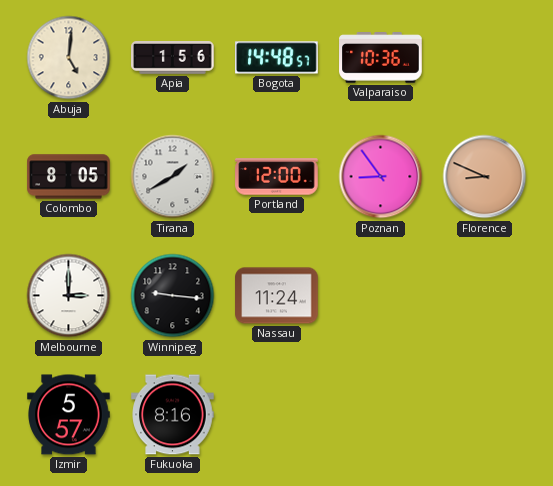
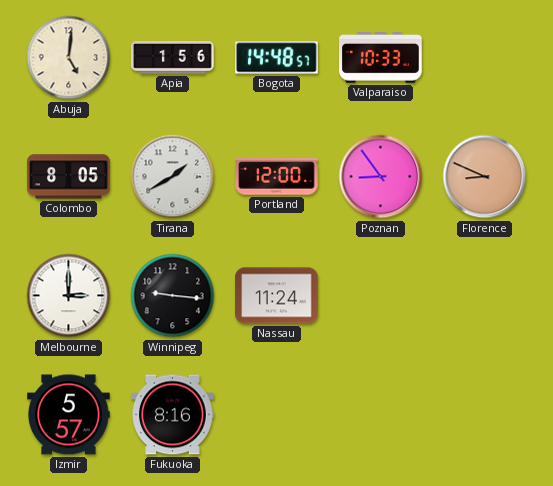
Valparaiso: 10:36 -> 10:33
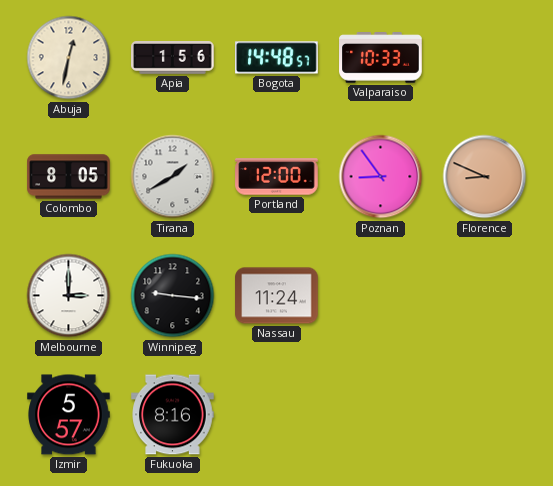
Abuja: 5:01 -> 12:32
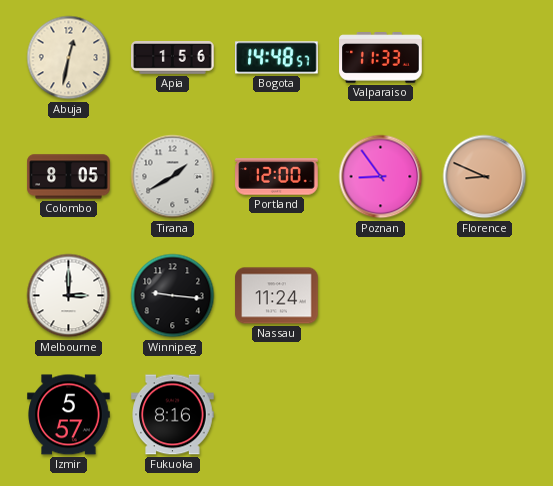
Valparaiso: 10:33 -> 11:33
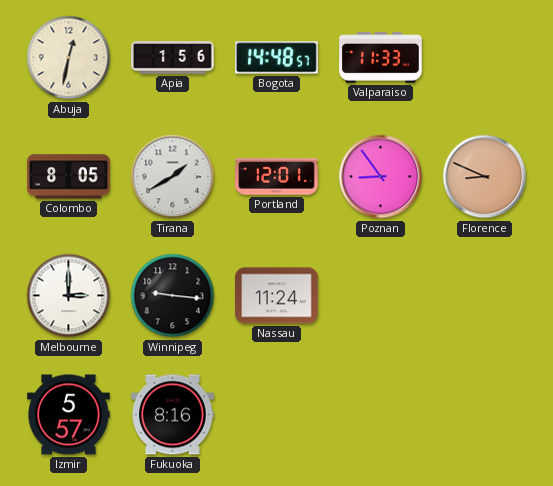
Portland: 12:00 -> 12:01
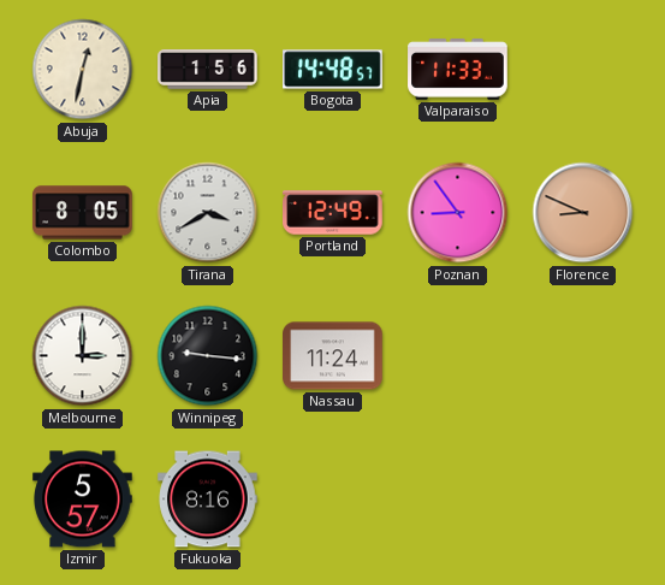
Tirana: 1:40 -> 3:40
Portland: 12:01 -> 12:49
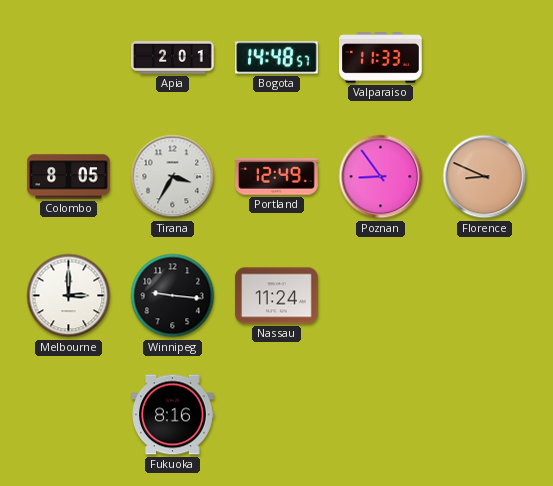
Abuja: 12:32 -> none
Apia: 1:56 -> 2:01
Tirana: 3:40 -> 3:35
Izmir: 5:57 -> none
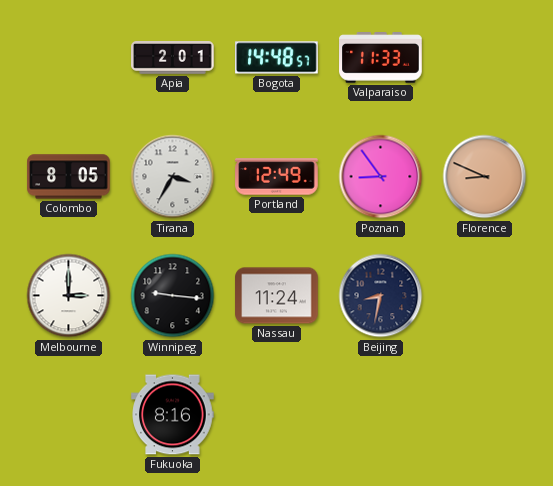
Beijing: none -> 8:32
